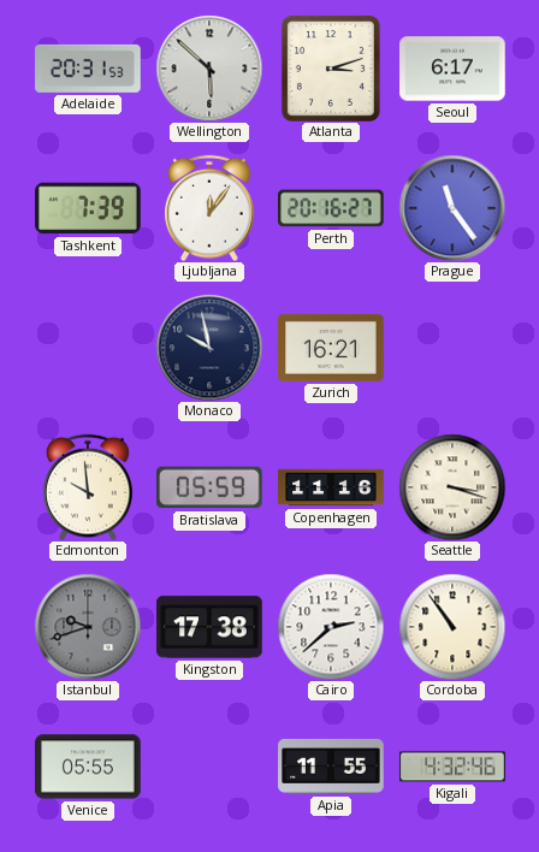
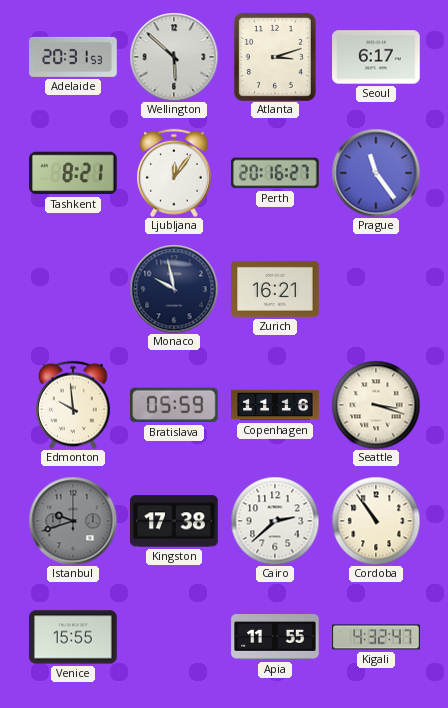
Tashkent: 7:39 -> 8:21
Venice: 05:55 -> 15:55
Kigali: 4:32:46 -> 4:32:47
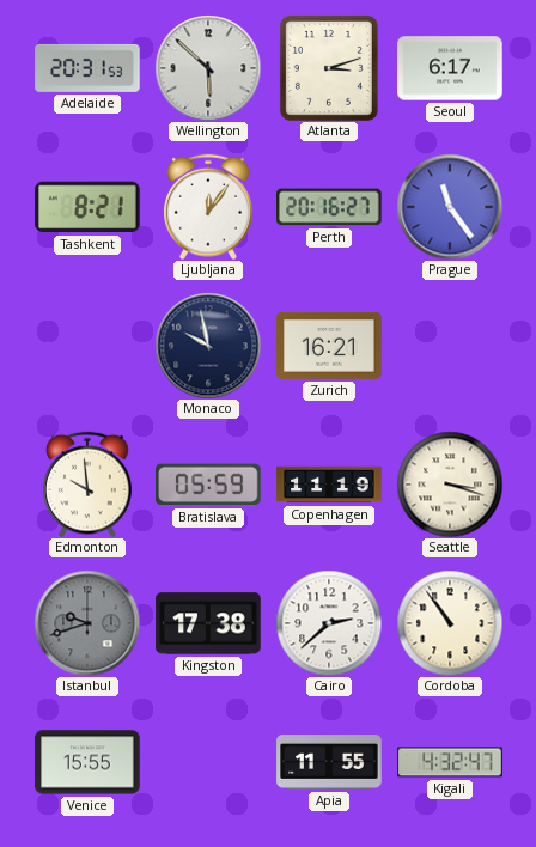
Copenhagen: 11:16 -> 11:19
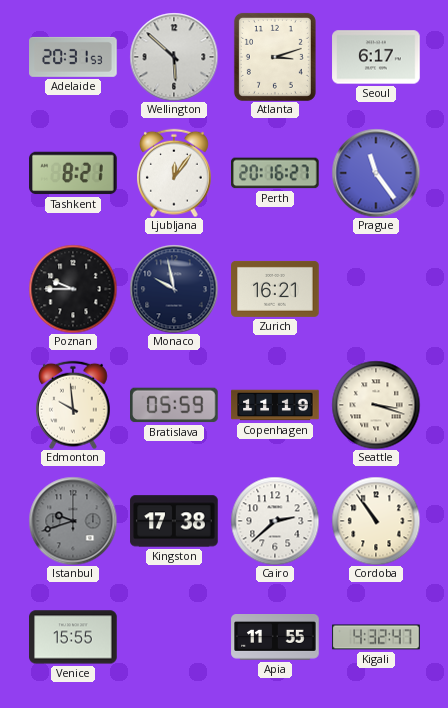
Poznan: none -> 9:45
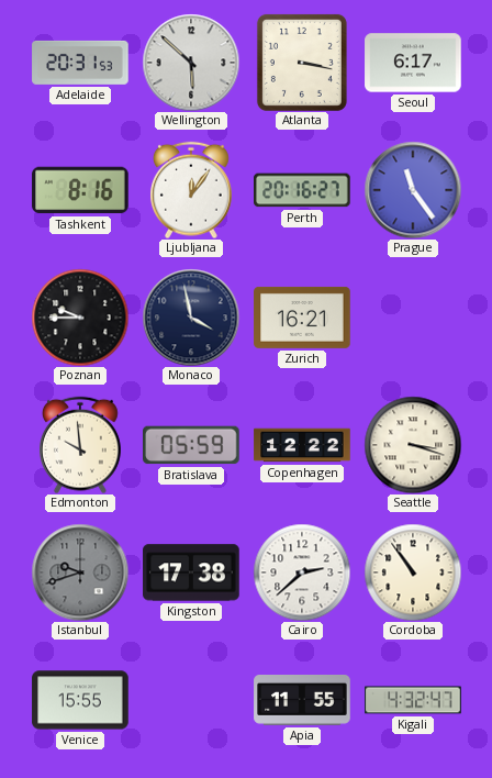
Atlanta: 3:12 -> 3:17
Tashkent: 8:21 -> 8:16
Monaco: 9:58 -> 3:58
Copenhagen: 11:19 -> 12:22
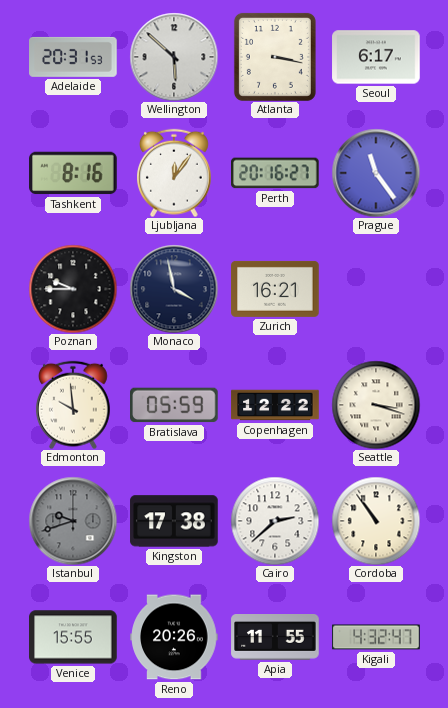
Reno: none -> 20:26
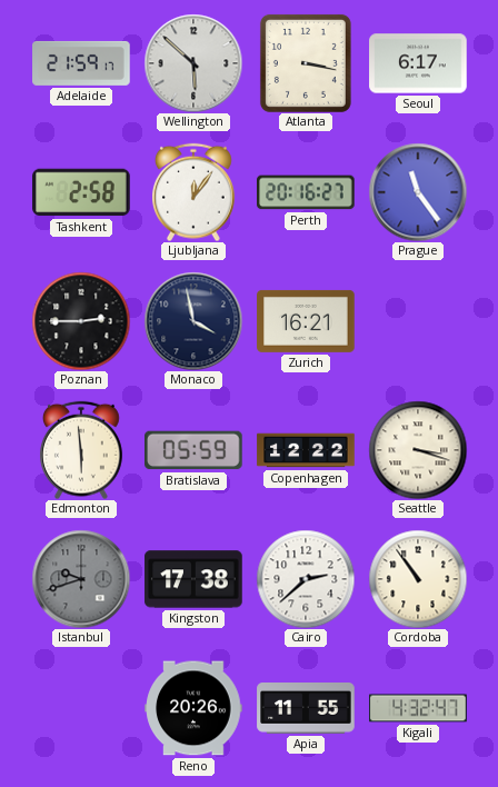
Adelaide: 20:31 -> 21:59
Tashkent: 8:16 -> 2:58
Poznan: 9:45 -> 2:45
Edmonton: 9:59 -> 5:59
Venice: 15:55 -> none
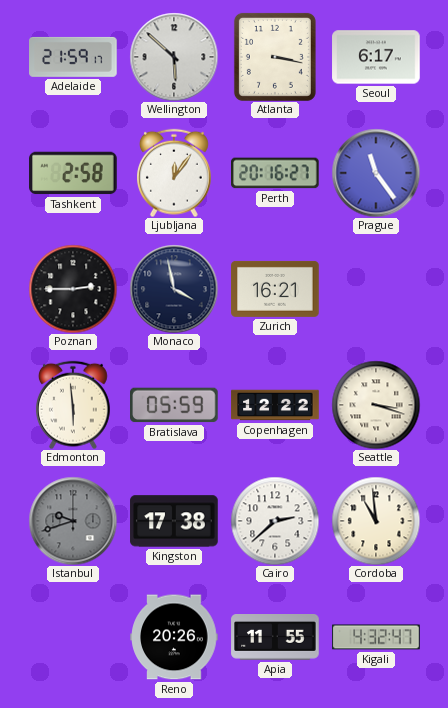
Cordoba: 10:54 -> 10:59
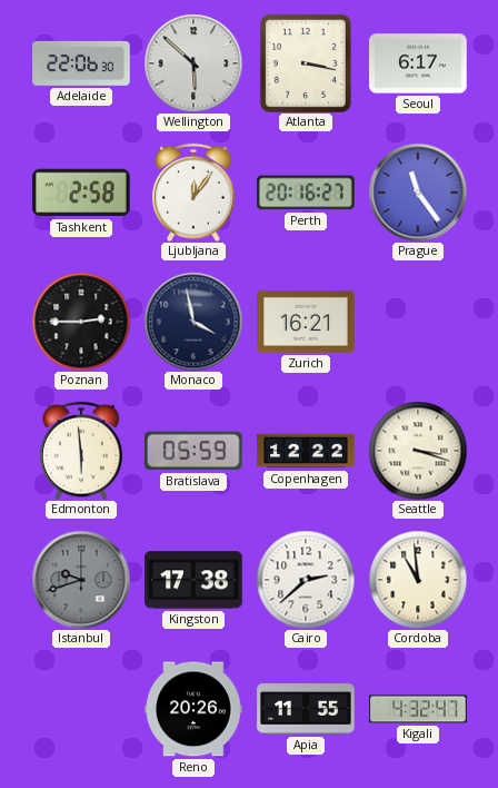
Adelaide: 21:59 -> 22:06
